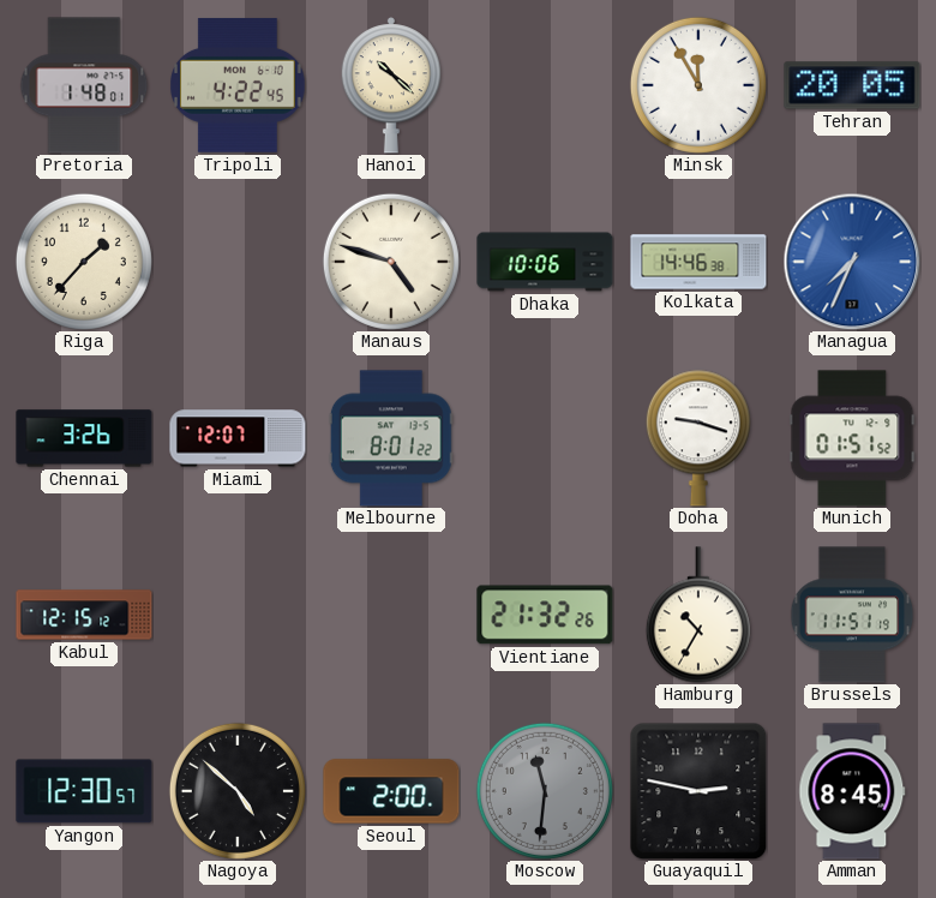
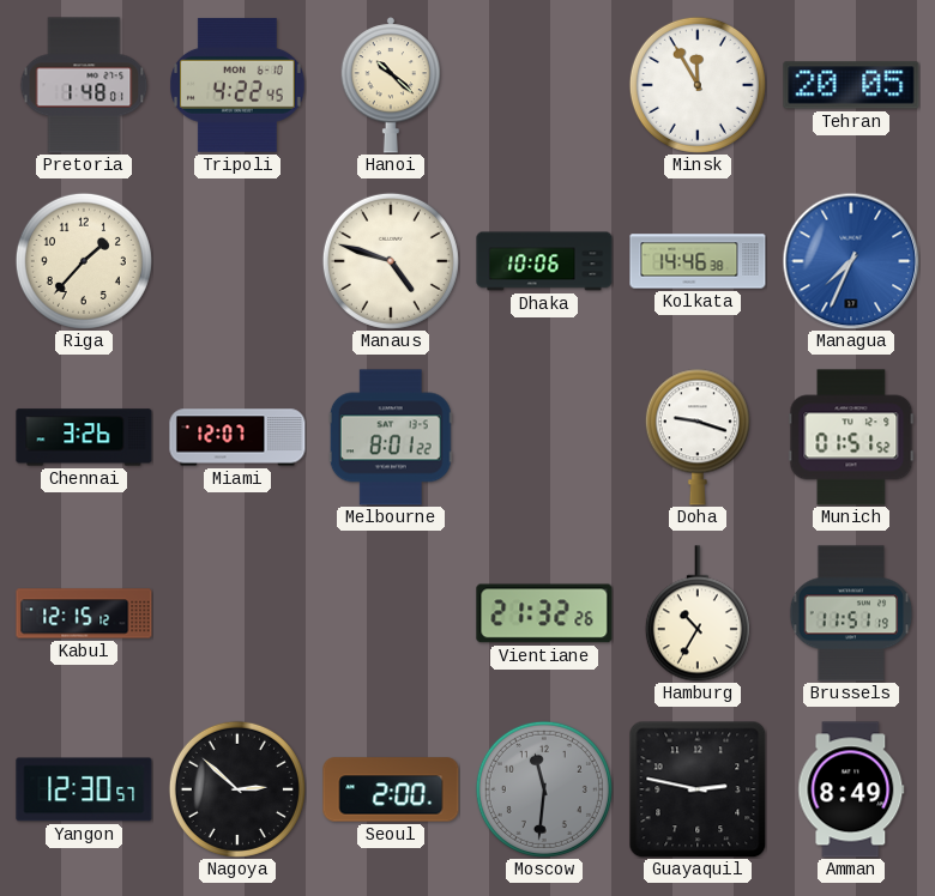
Nagoya: 4:52 -> 2:52
Amman: 8:45 -> 8:49
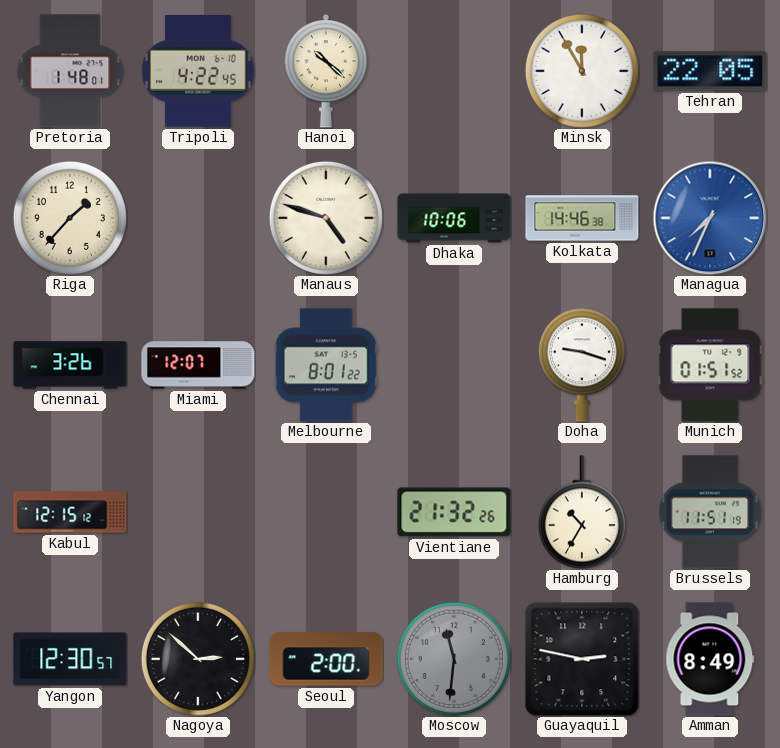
Tehran: 20:05 -> 22:05
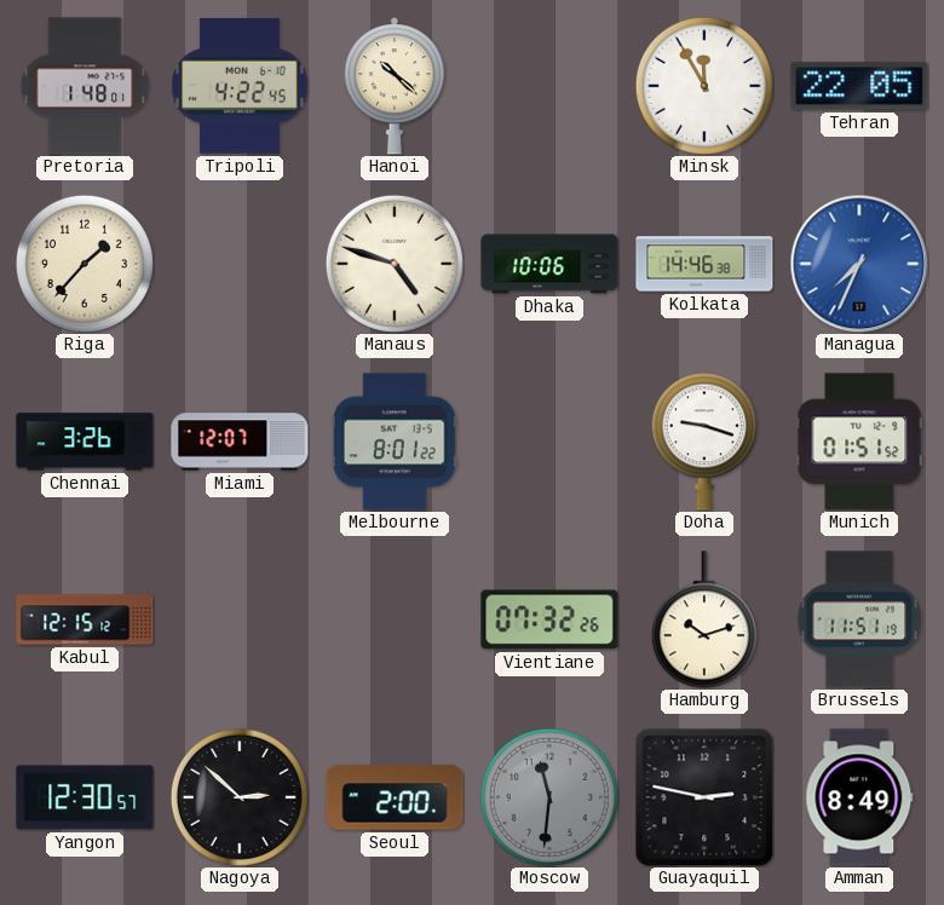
Vientiane: 21:32 -> 07:32
Hamburg: 10:35 -> 10:12
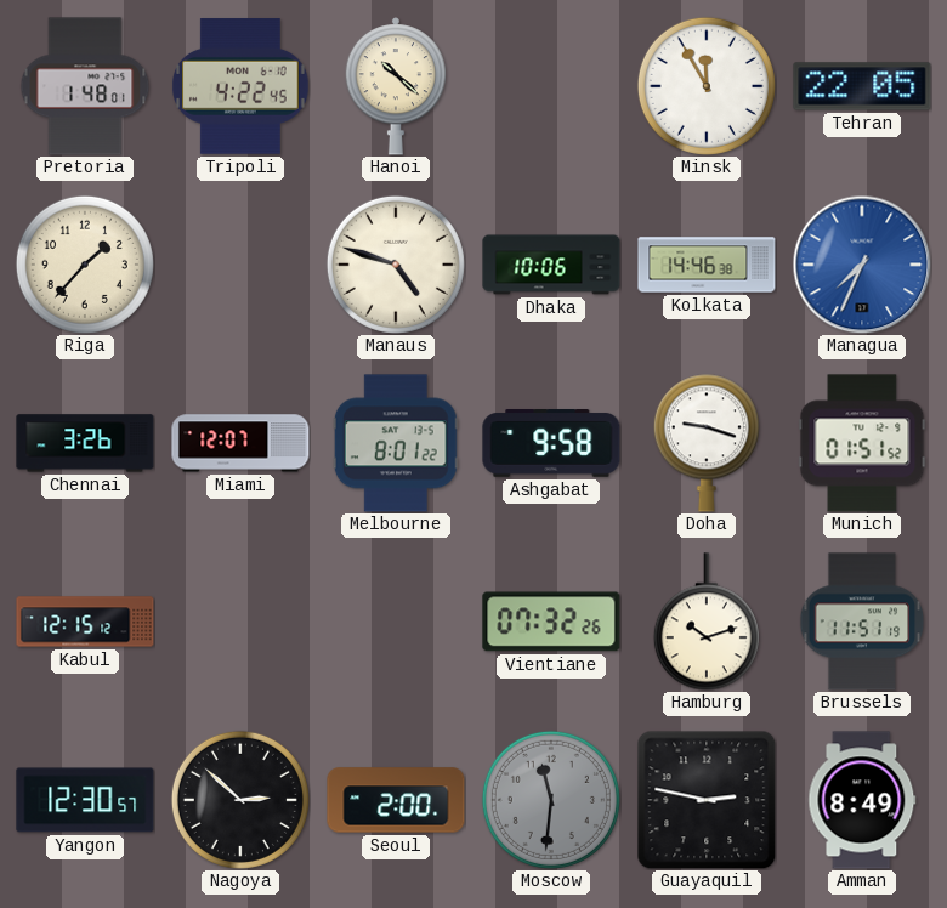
Ashgabat: none -> 9:58
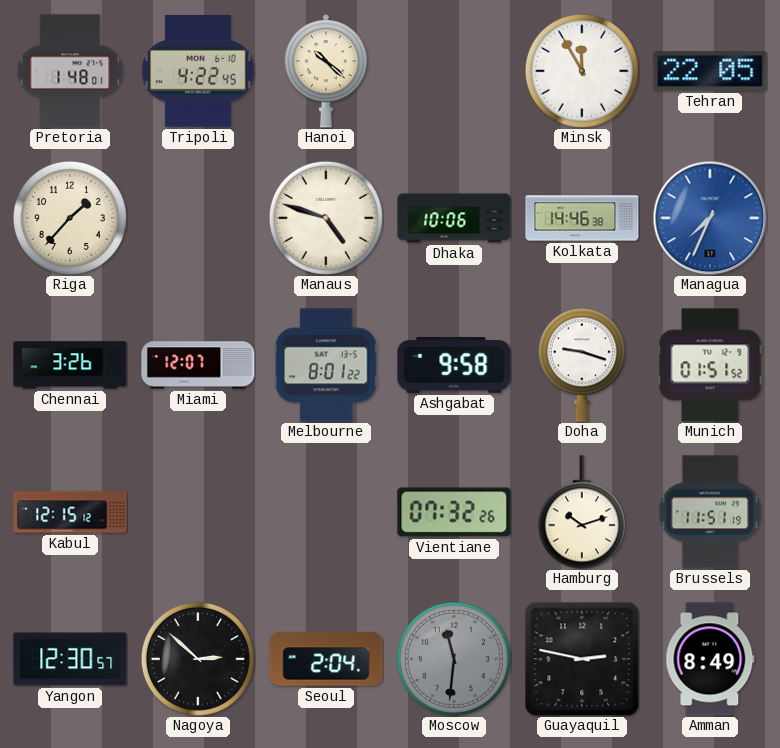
Seoul: 2:00 -> 2:04
